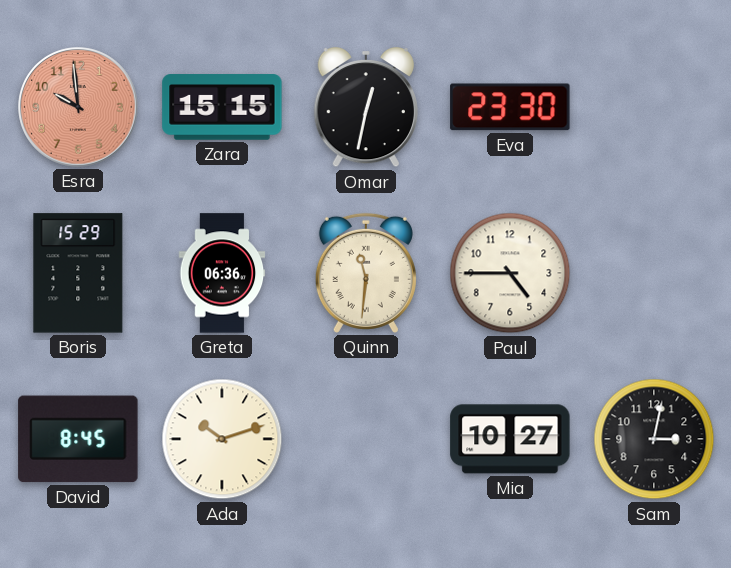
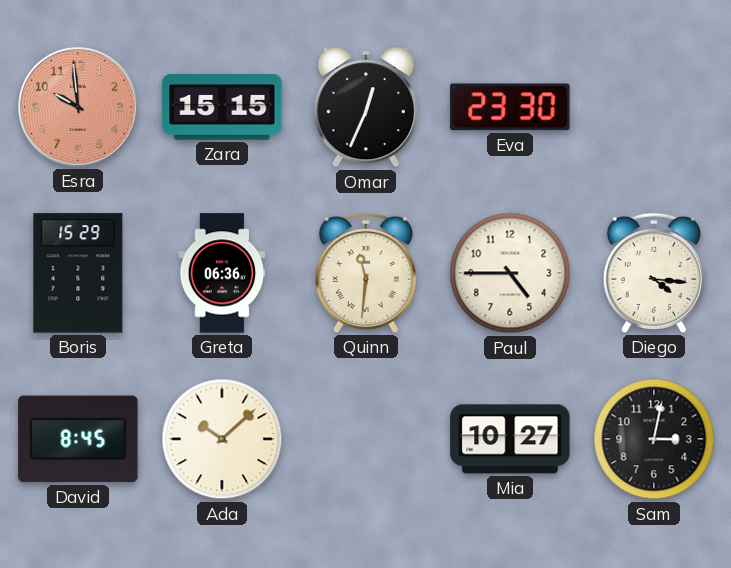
Omar: 12:32 -> 12:34
Diego: none -> 4:16
Ada: 10:12 -> 10:08
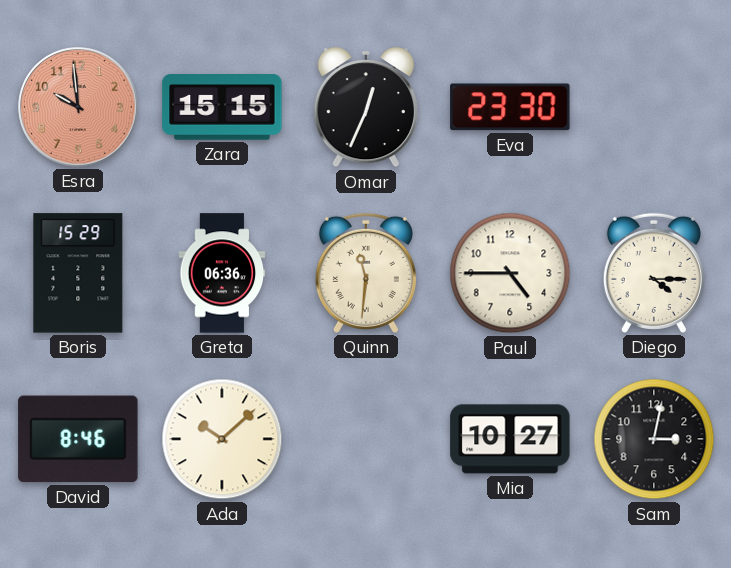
Diego: 4:16 -> 4:15
David: 8:45 -> 8:46
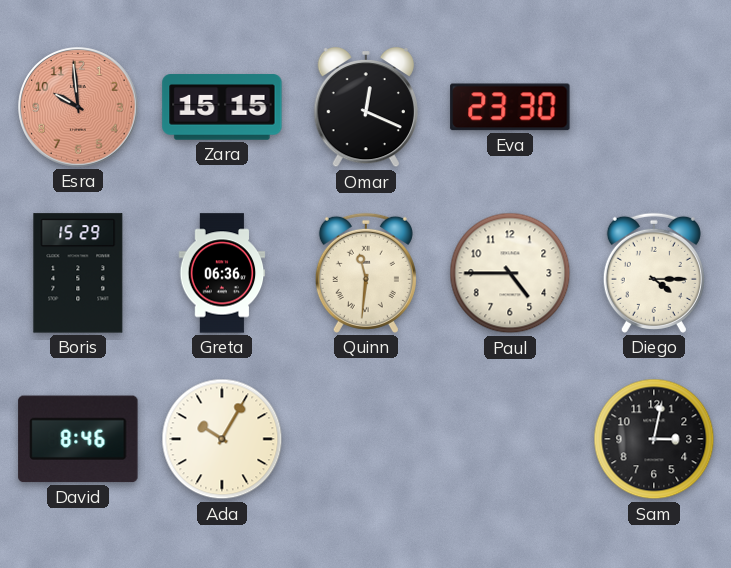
Omar: 12:34 -> 12:19
Ada: 10:08 -> 10:05
Mia: 10:27 -> none
